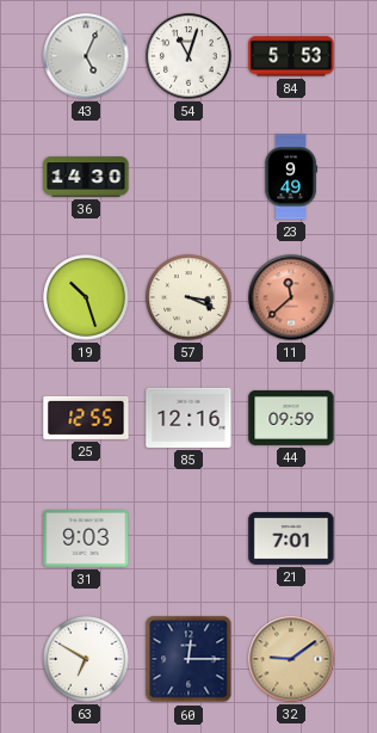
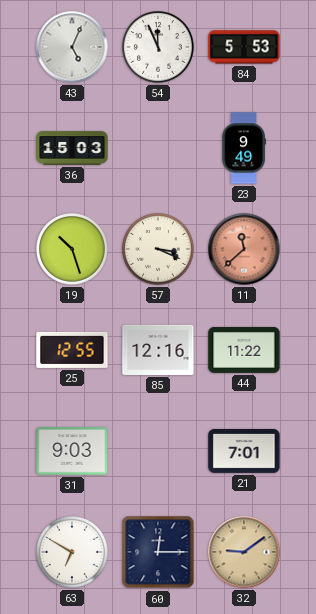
54: 11:03 -> 11:56
36: 14:30 -> 15:03
44: 09:59 -> 11:22
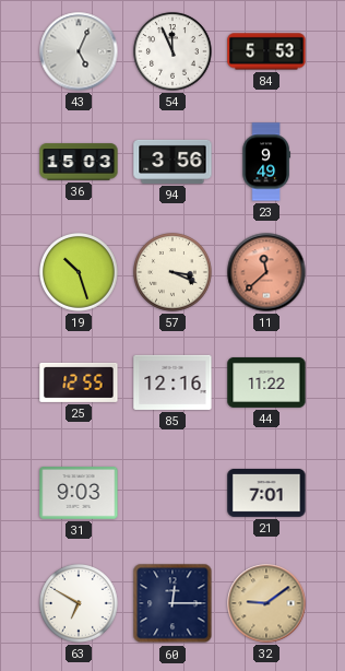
94: none -> 3:56
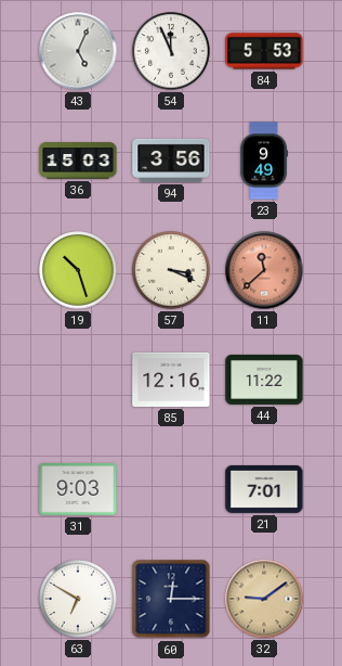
25: 12:55 -> none
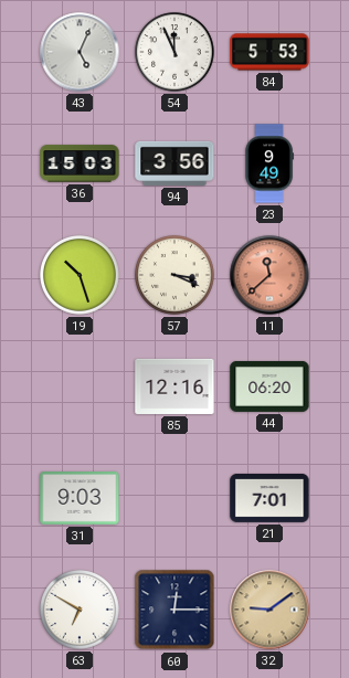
44: 11:22 -> 06:20
